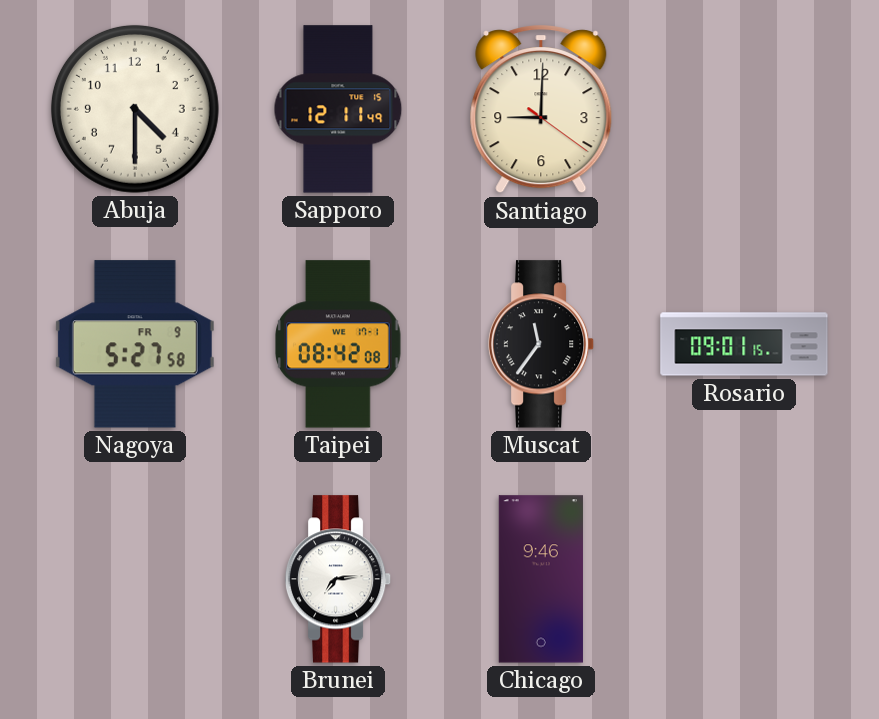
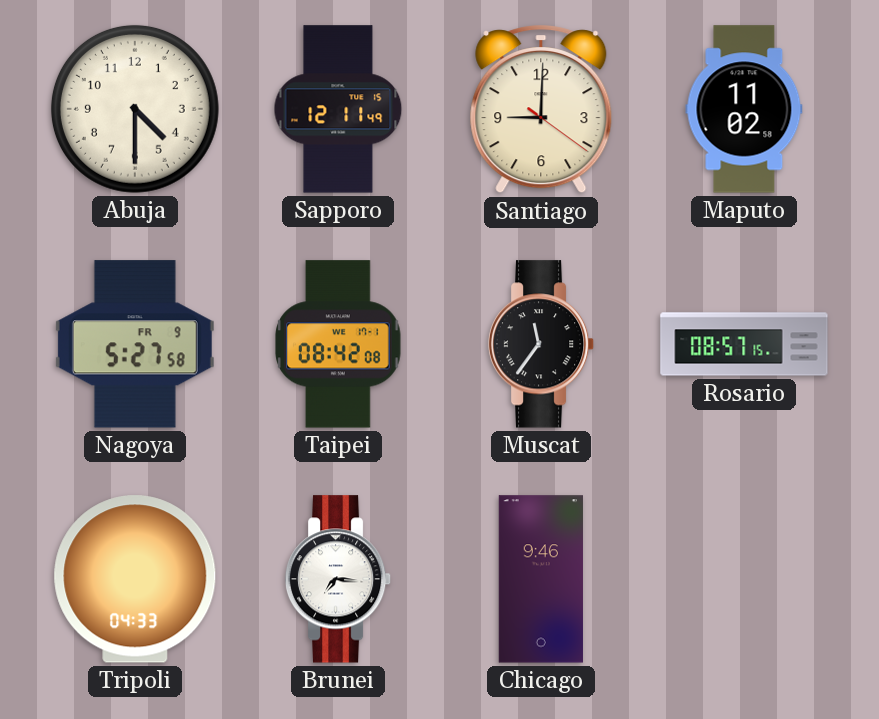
Maputo: none -> 11:02
Rosario: 09:01 -> 08:57
Tripoli: none -> 04:33
Brunei: 7:14 -> 7:16
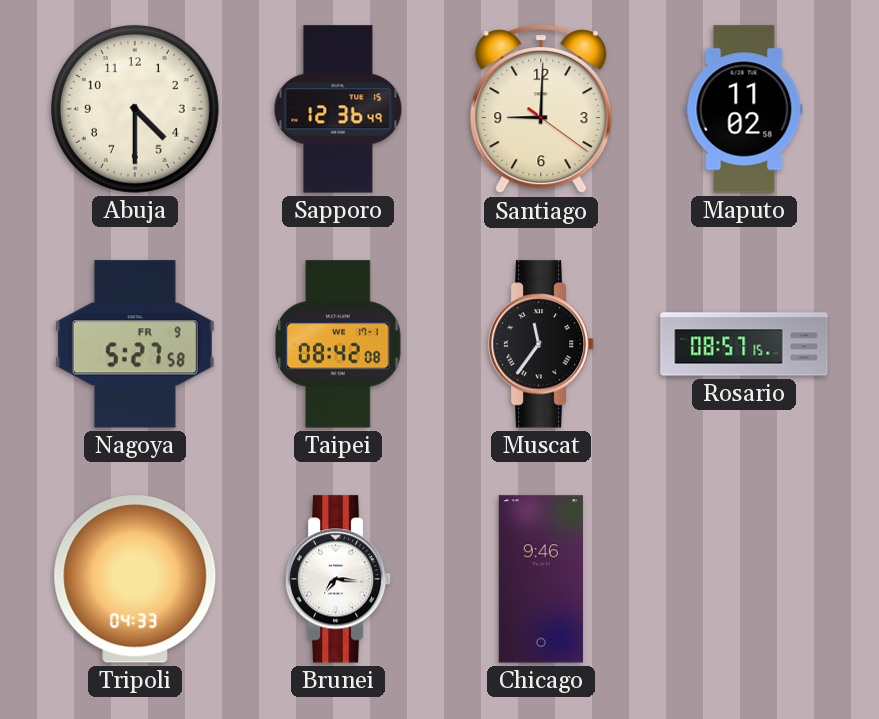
Sapporo: 12:11 -> 12:36
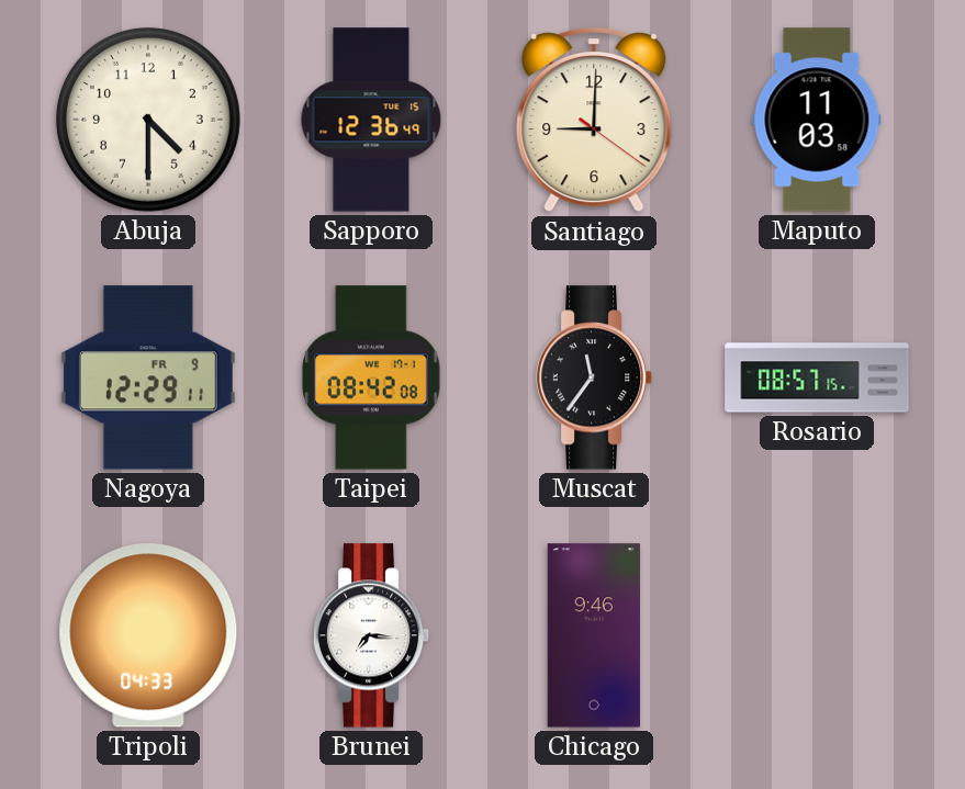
Maputo: 11:02 -> 11:03
Nagoya: 5:27 -> 12:29
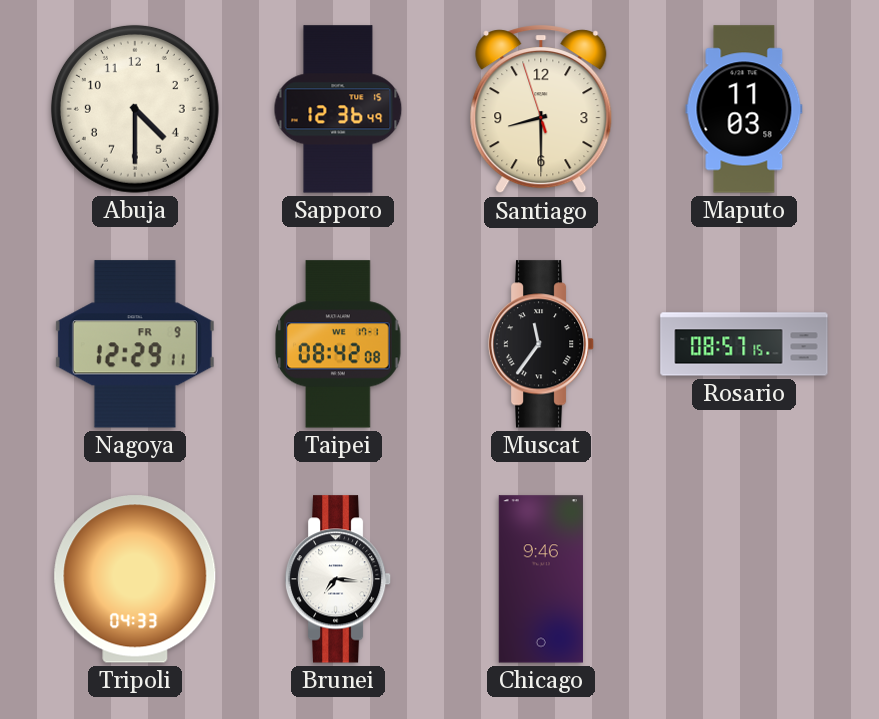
Santiago: 9:00 -> 8:29
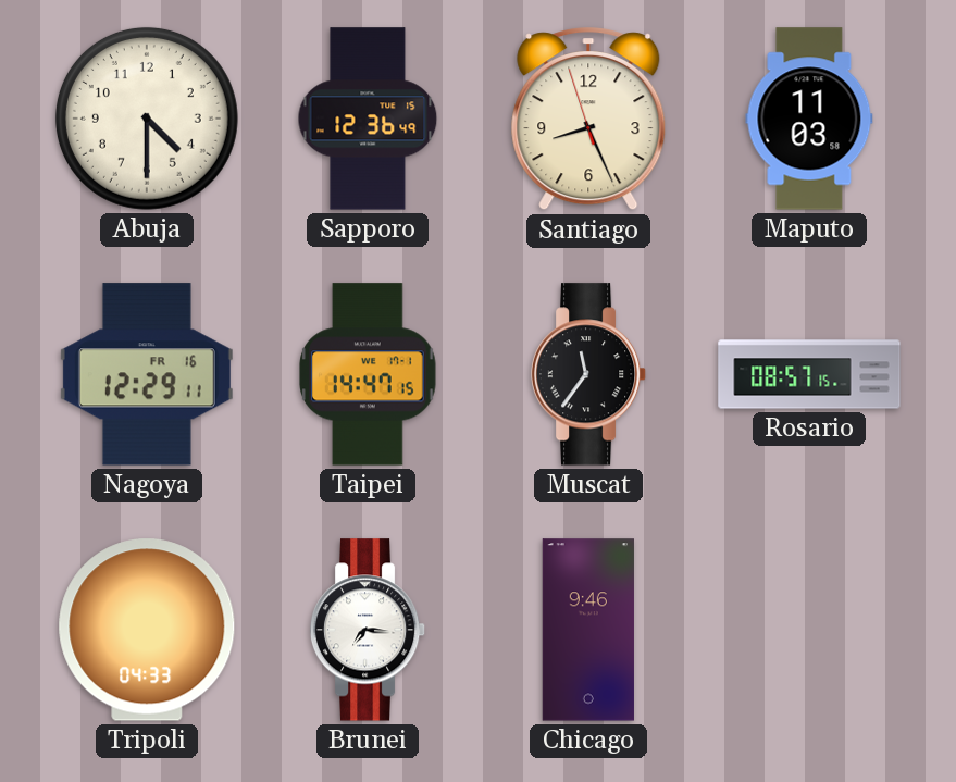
Santiago: 8:29 -> 8:25
Nagoya date: FR 9 -> FR 16
Taipei: 08:42 -> 14:47
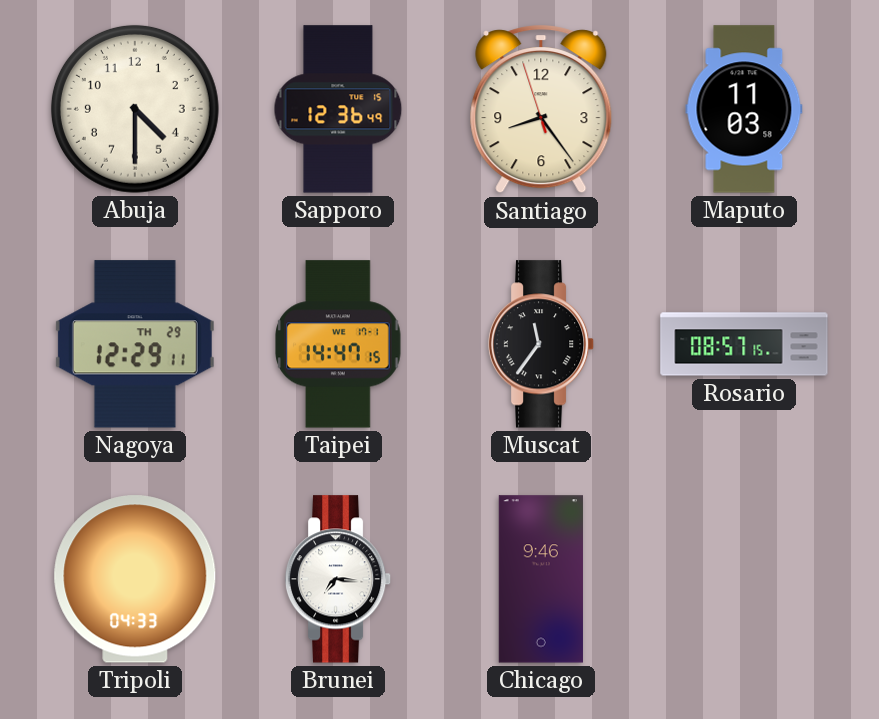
Santiago: 8:25 -> 8:23
Nagoya date: FR 16 -> TH 29
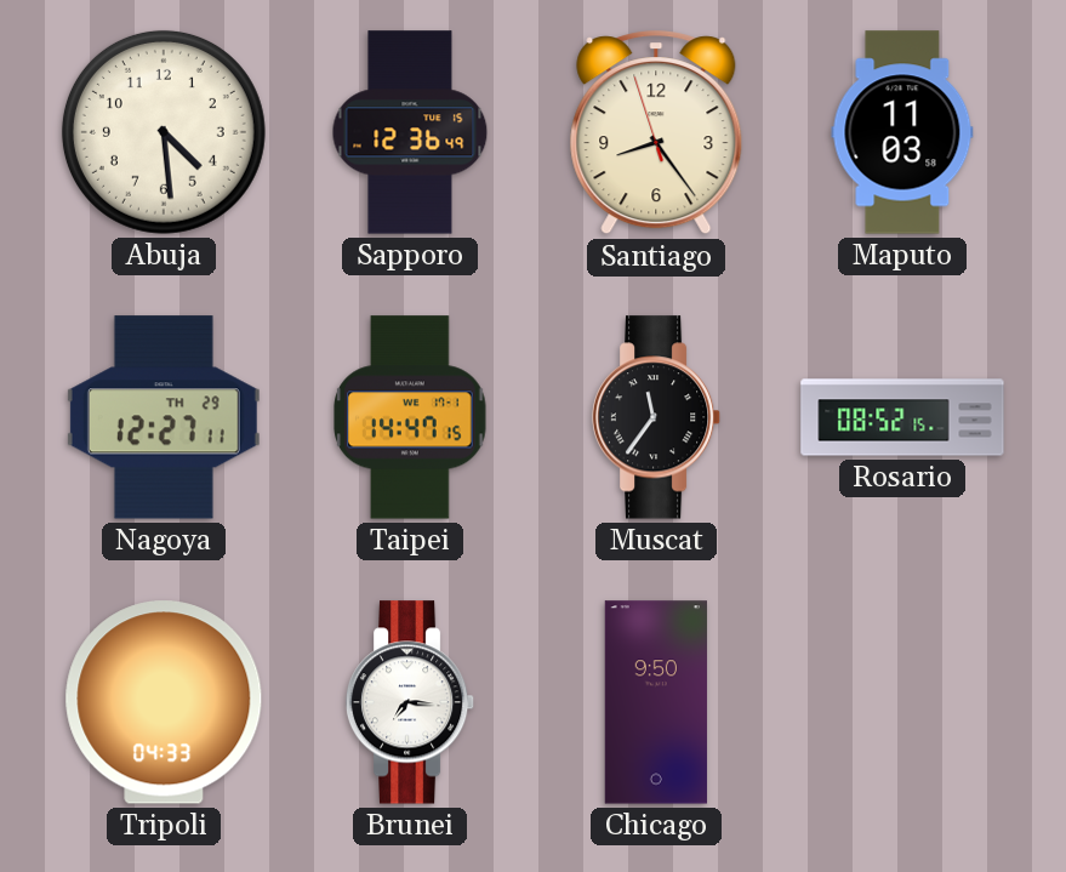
Abuja: 4:30 -> 4:29
Nagoya: 12:29 -> 12:27
Rosario: 08:57 -> 08:52
Chicago: 9:46 -> 9:50
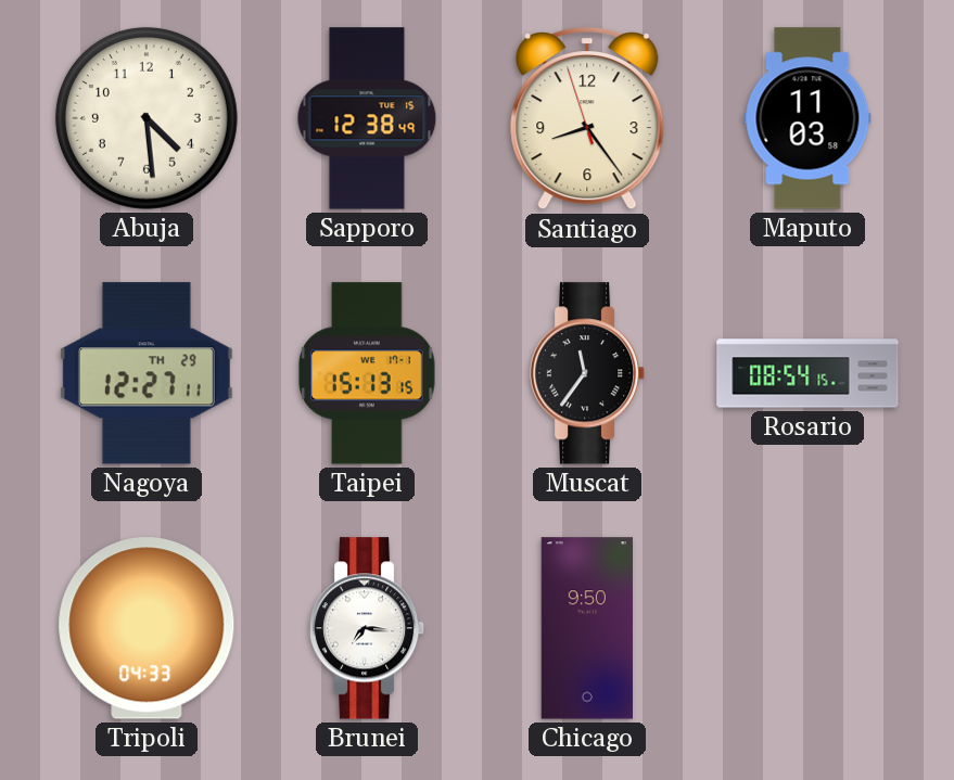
Sapporo: 12:36 -> 12:38
Taipei: 14:47 -> 15:13
Rosario: 08:52 -> 08:54
